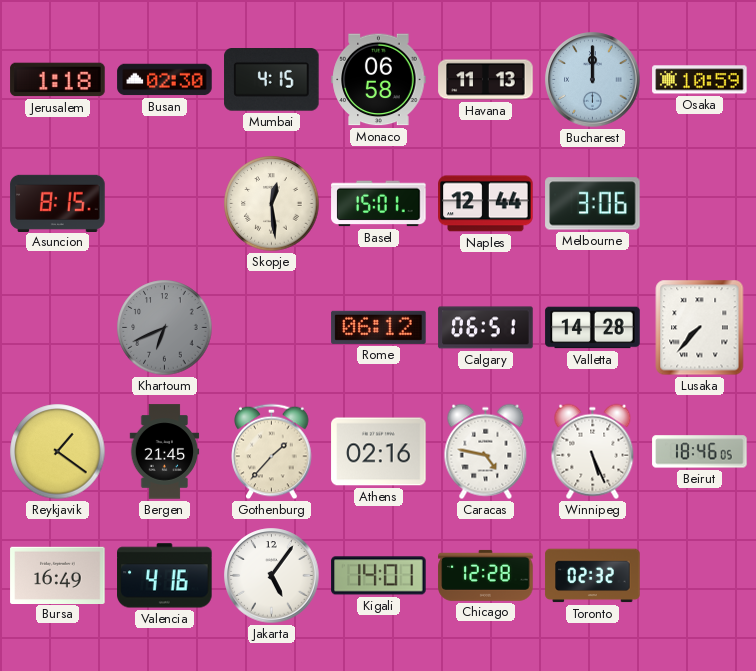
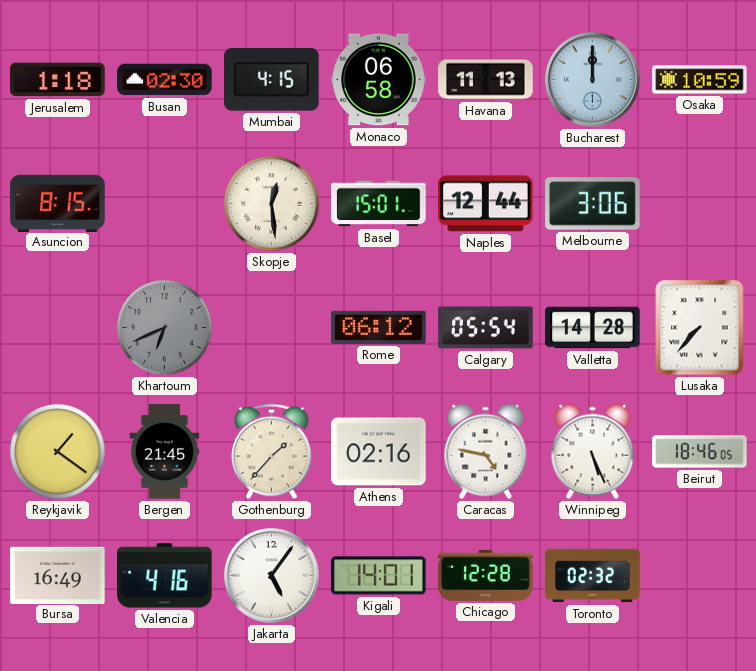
Calgary: 06:51 -> 05:54
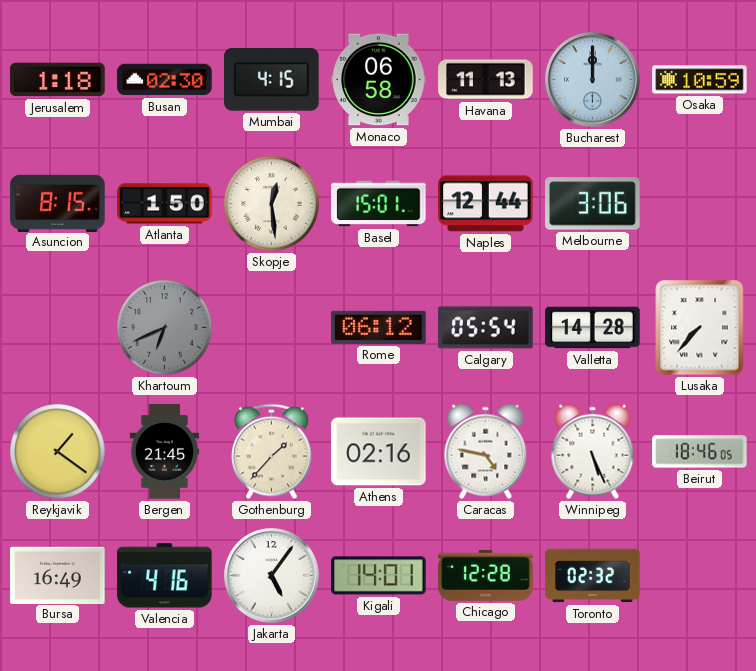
Atlanta: none -> 1:50
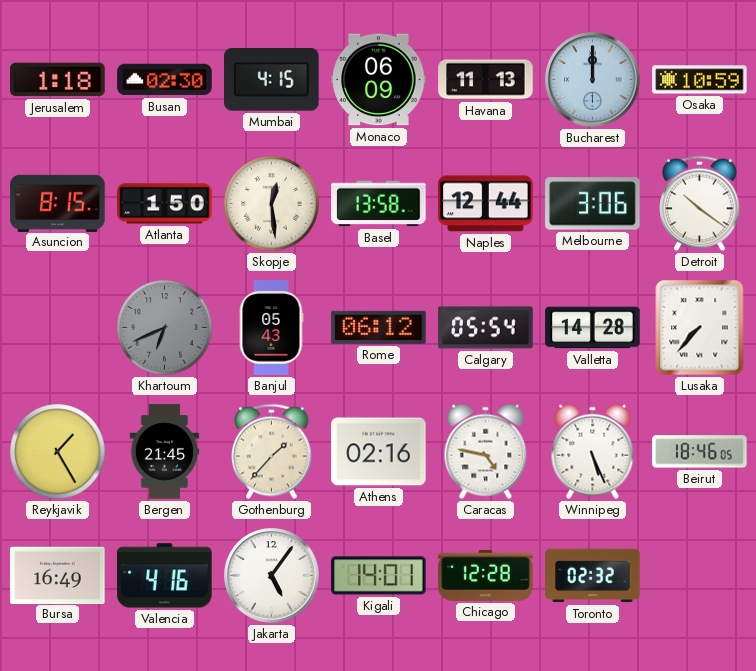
Monaco: 06:58 -> 06:09
Basel: 15:01 -> 13:58
Detroit: none -> 10:21
Banjul: none -> 05:43
Reykjavik: 1:21 -> 1:25
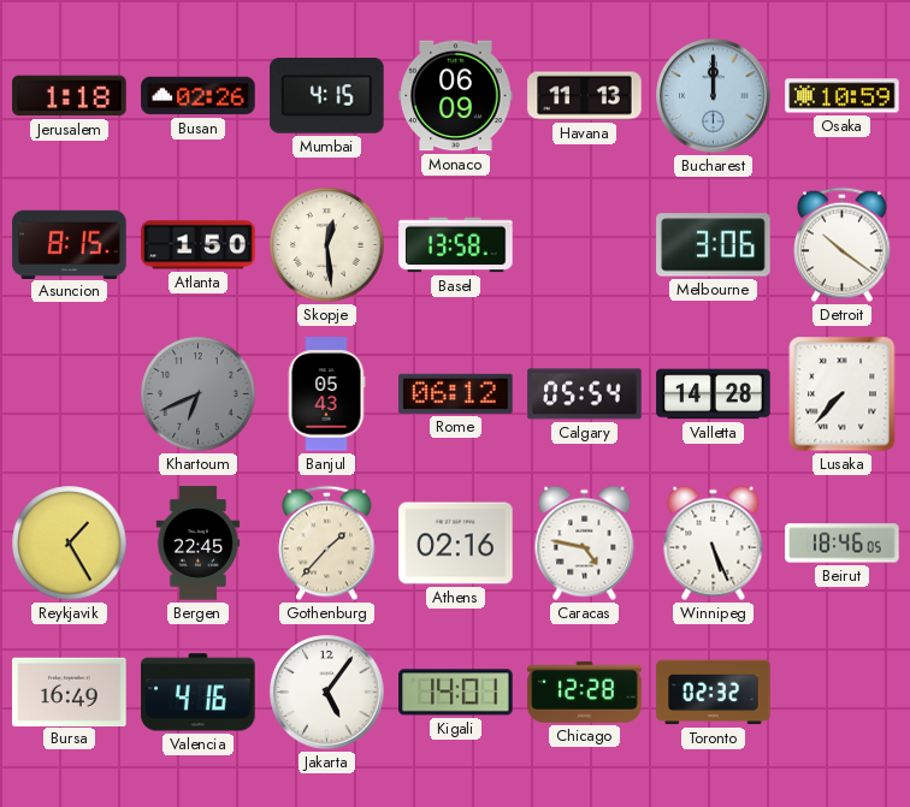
Busan: 02:30 -> 02:26
Naples: 12:44 -> none
Bergen: 21:45 -> 22:45
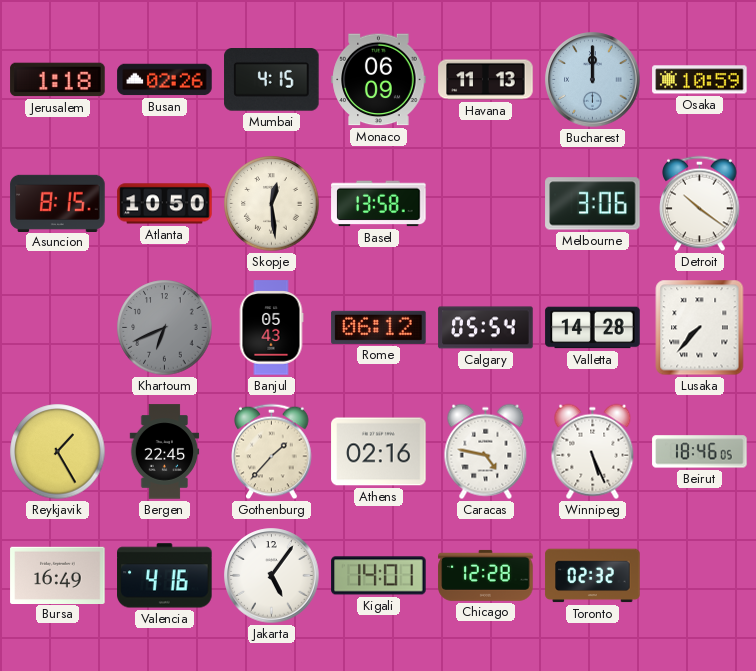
Atlanta: 1:50 -> 10:50
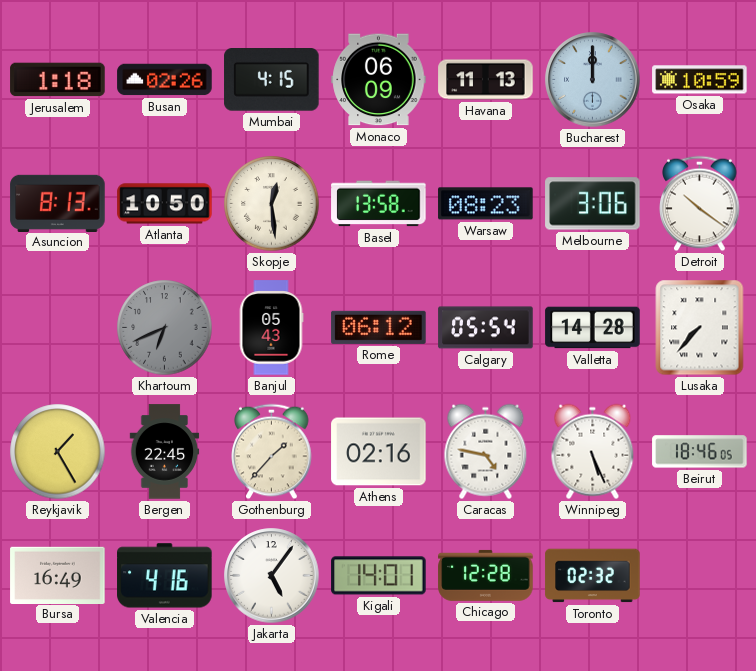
Asuncion: 8:15 -> 8:13
Warsaw: none -> 08:23
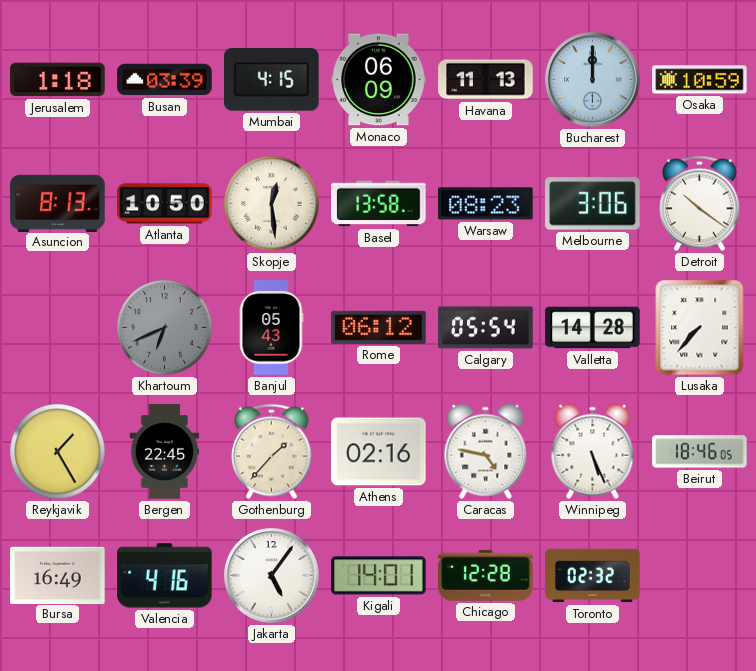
Busan: 02:26 -> 03:39
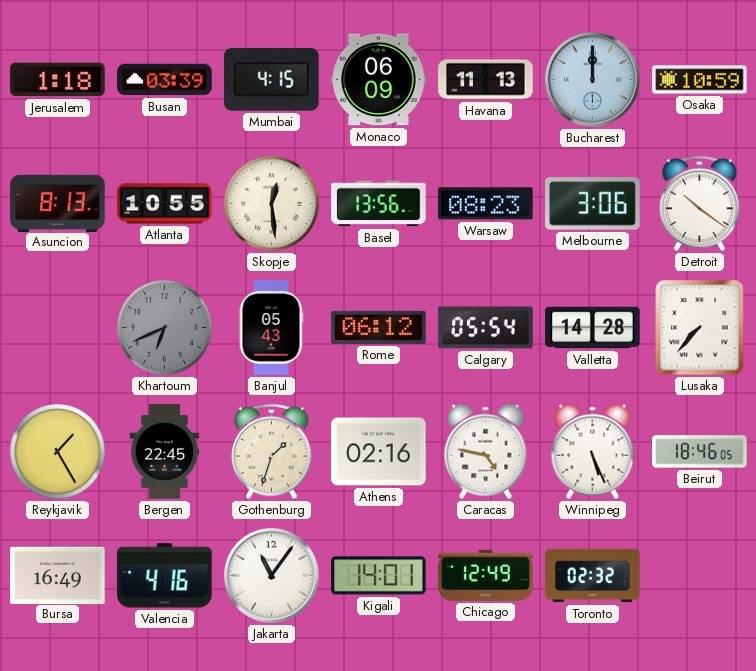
Atlanta: 10:50 -> 10:55
Basel: 13:58 -> 13:56
Gothenburg: 1:37 -> 1:33
Jakarta: 5:06 -> 11:06
Chicago: 12:28 -> 12:49
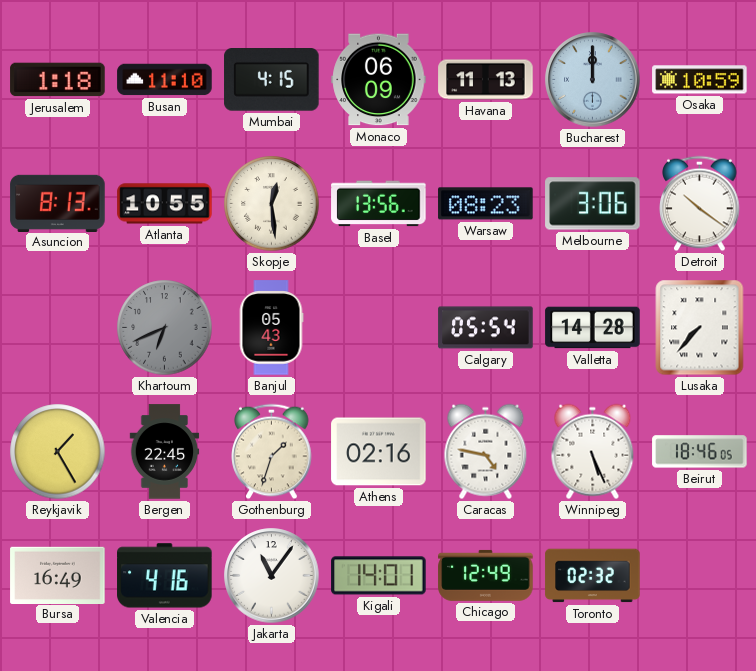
Busan: 03:39 -> 11:10
Rome: 06:12 -> none
